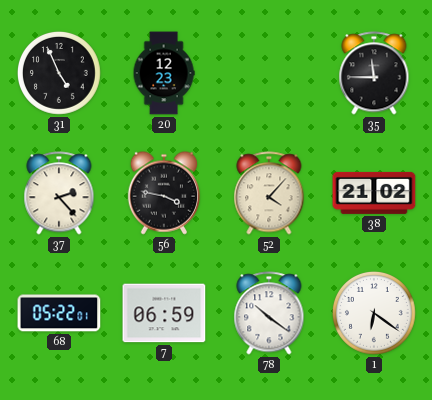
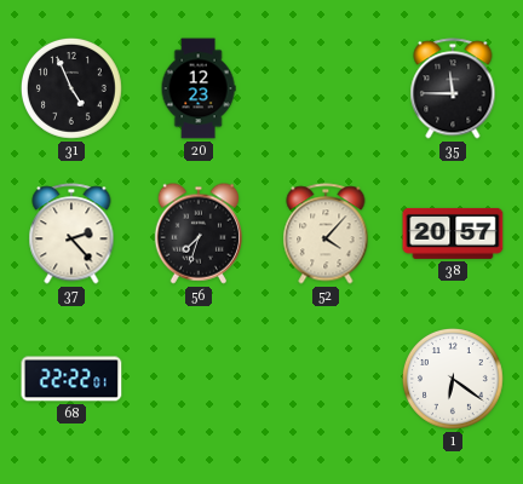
56: 3:47 -> 7:33
38: 21:02 -> 20:57
68: 05:22 -> 22:22
7: 06:59 -> none
78: 10:21 -> none
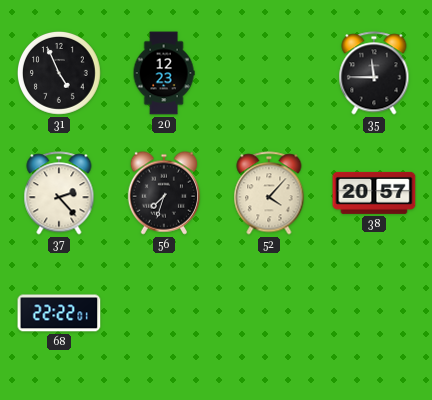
1: 6:21 -> none
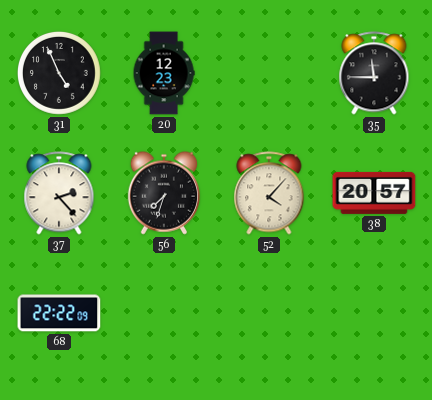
68: 22:22:01 -> 22:22:09
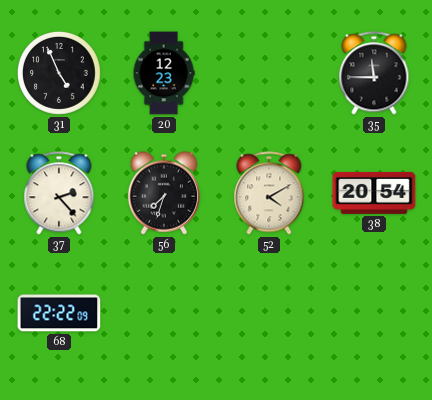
52: 4:07 -> 4:10
38: 20:57 -> 20:54
